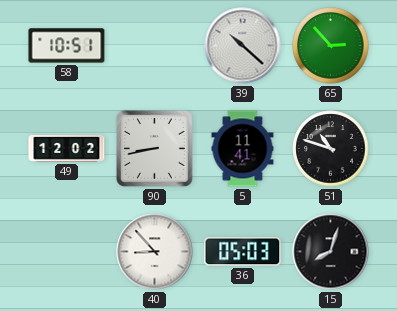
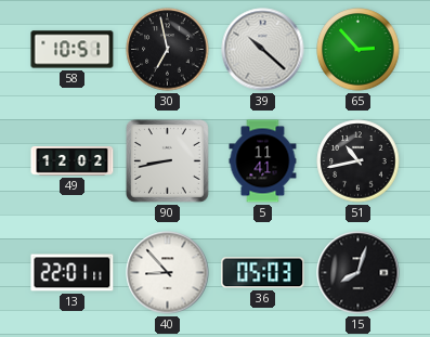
30: none -> 6:58
51: 10:48 -> 10:43
13: none -> 22:01
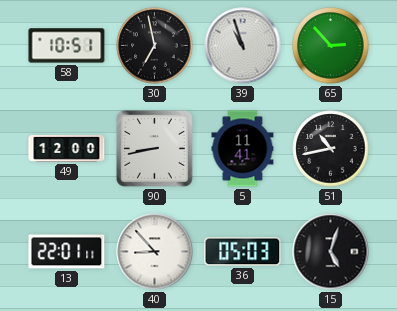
39: 10:22 -> 10:57
49: 12:02 -> 12:00
15: 8:03 -> 5:03
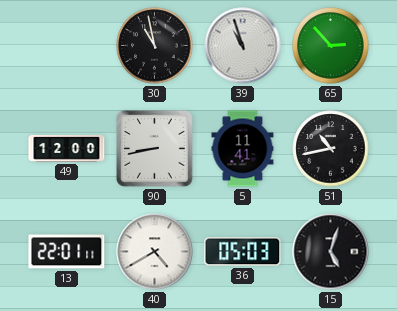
58: 10:51 -> none
30: 6:58 -> 10:58
40: 8:53 -> 4:40
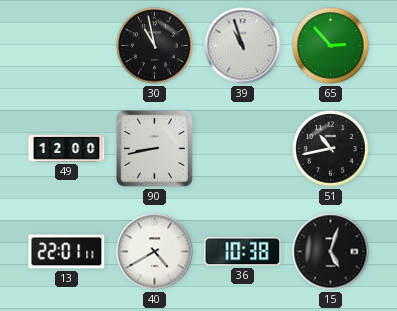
5: 11:41 -> none
36: 05:03 -> 10:38
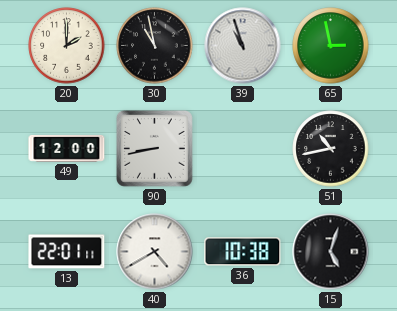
20: none -> 2:00
65: 2:53 -> 2:58
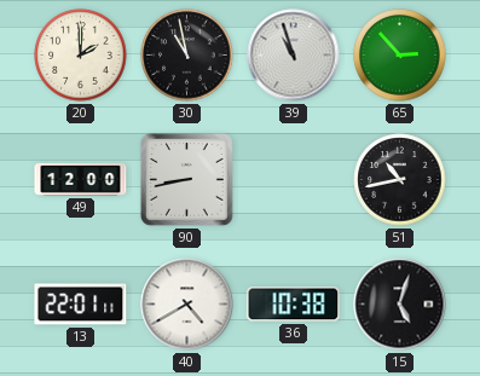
65: 2:58 -> 2:53
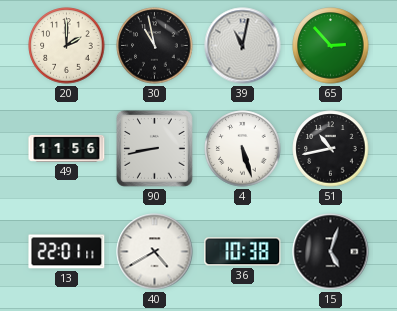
39: 10:57 -> 11:02
49: 12:00 -> 11:56
4: none -> 5:27
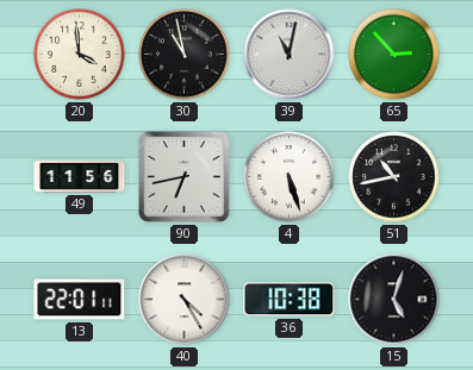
20: 2:00 -> 3:59
90: 8:43 -> 6:43
40: 4:40 -> 4:25
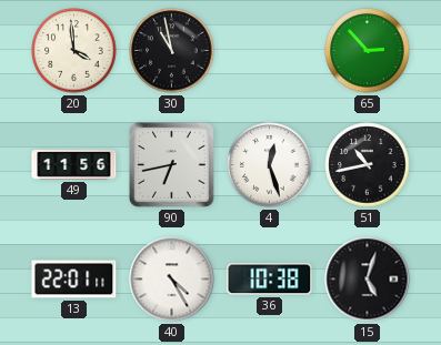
39: 11:02 -> none
4: 5:27 -> 12:27
